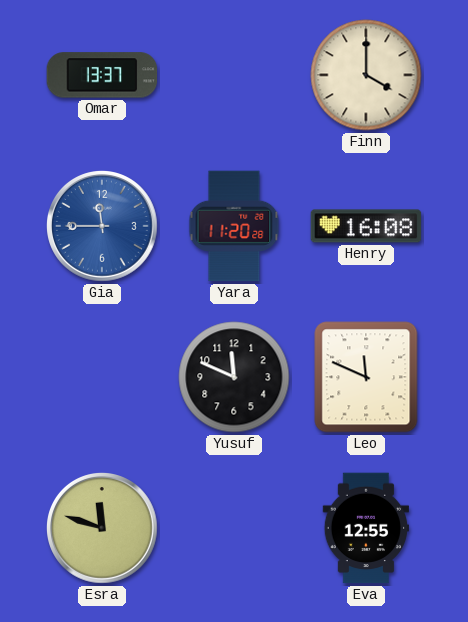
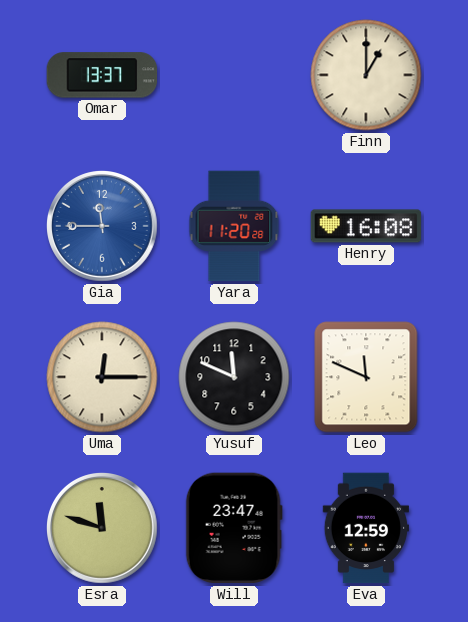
Finn: 4:00 -> 1:00
Uma: none -> 12:15
Will: none -> 23:47
Eva: 12:55 -> 12:59
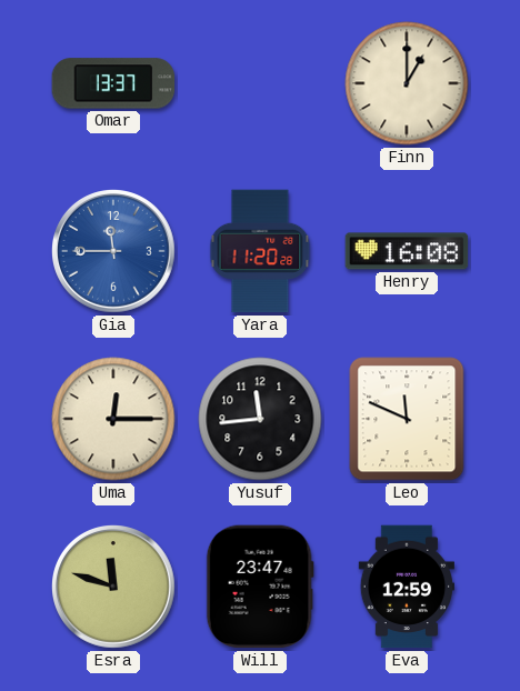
Yusuf: 11:49 -> 11:44
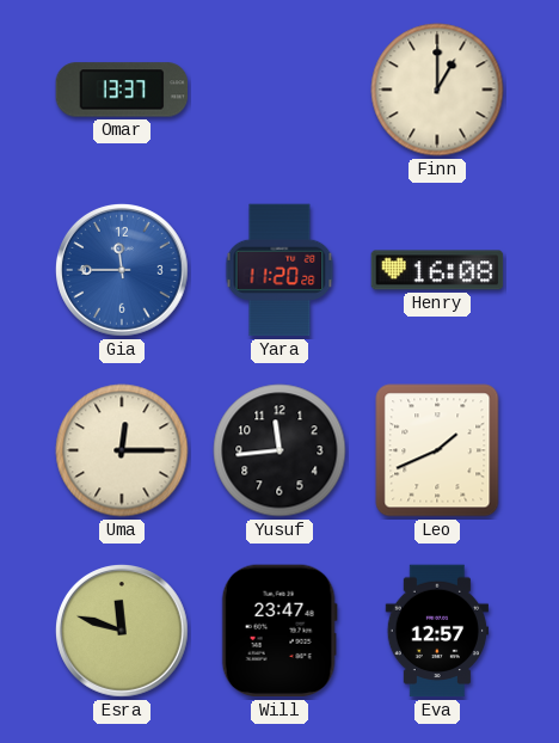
Leo: 11:49 -> 1:41
Eva: 12:59 -> 12:57
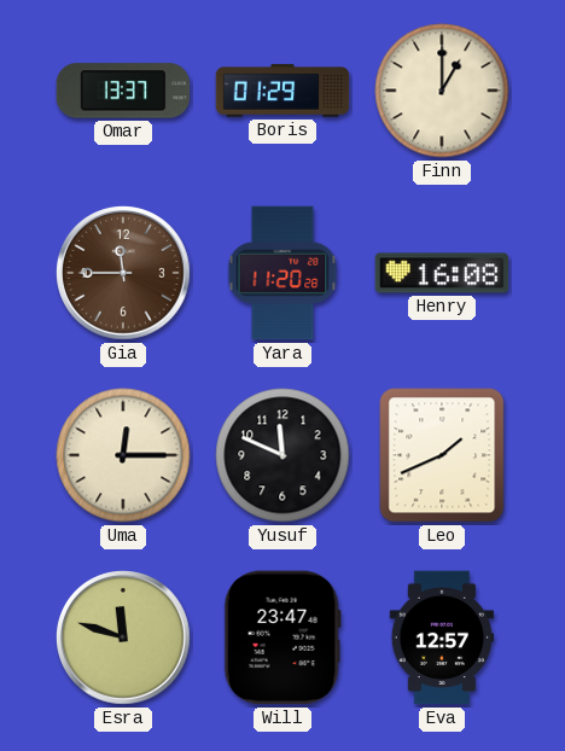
Boris: none -> 01:29
Gia dial: blue -> brown
Yusuf: 11:44 -> 11:49
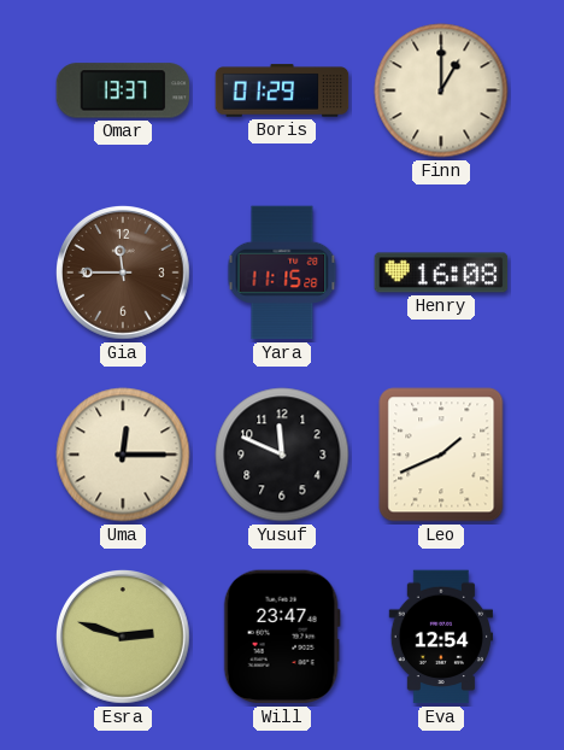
Yara: 11:20 -> 11:15
Esra: 11:48 -> 2:48
Eva: 12:57 -> 12:54
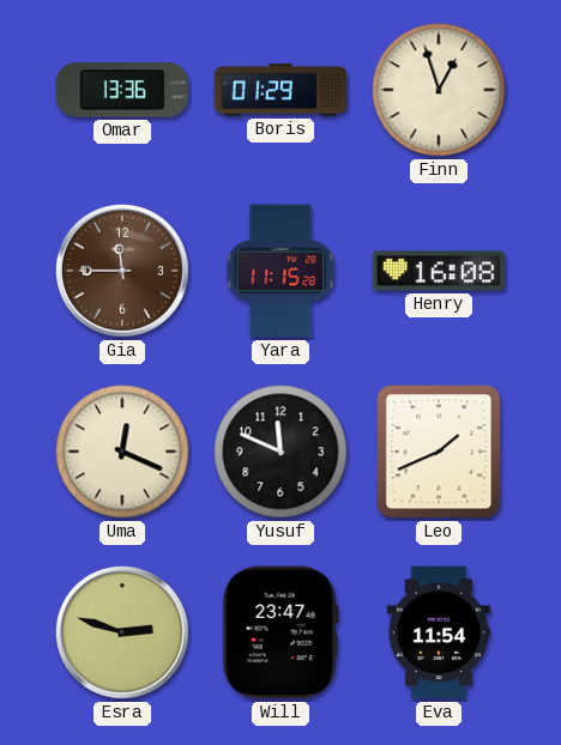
Omar: 13:37 -> 13:36
Finn: 1:00 -> 12:57
Uma: 12:15 -> 12:19
Eva: 12:54 -> 11:54
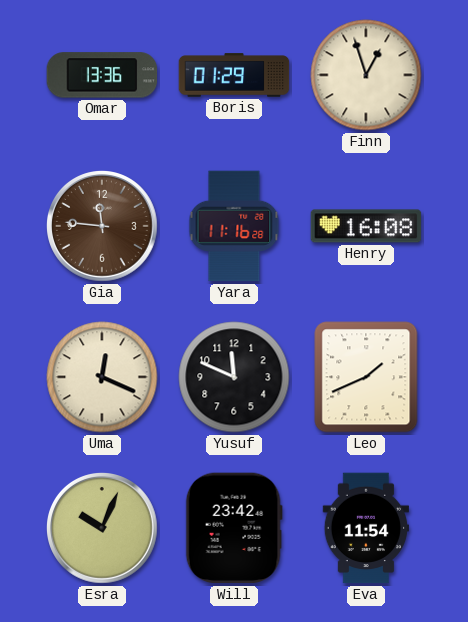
Gia: 11:45 -> 11:46
Yara: 11:15 -> 11:16
Esra: 2:48 -> 10:04
Will: 23:47 -> 23:42
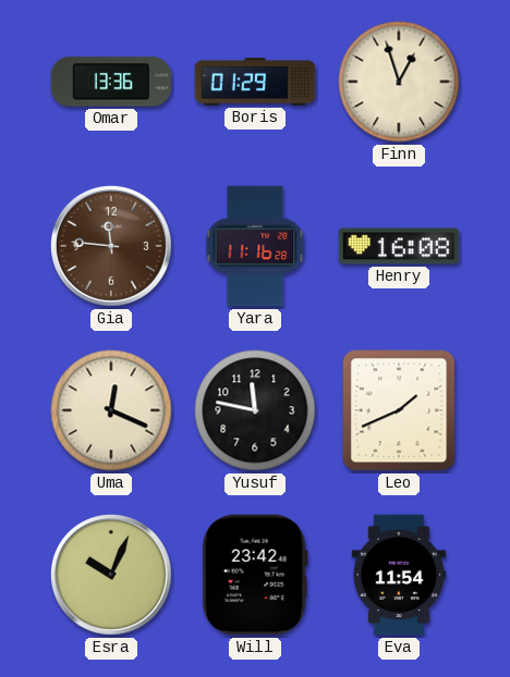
Yusuf: 11:49 -> 11:47
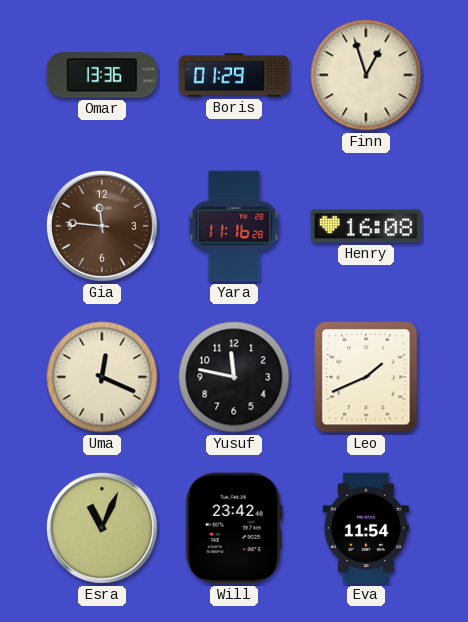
Esra: 10:04 -> 11:04
